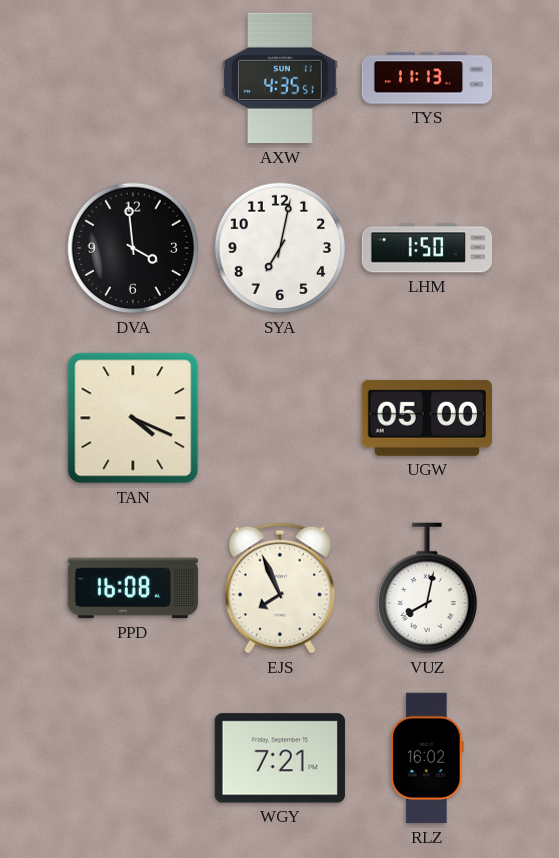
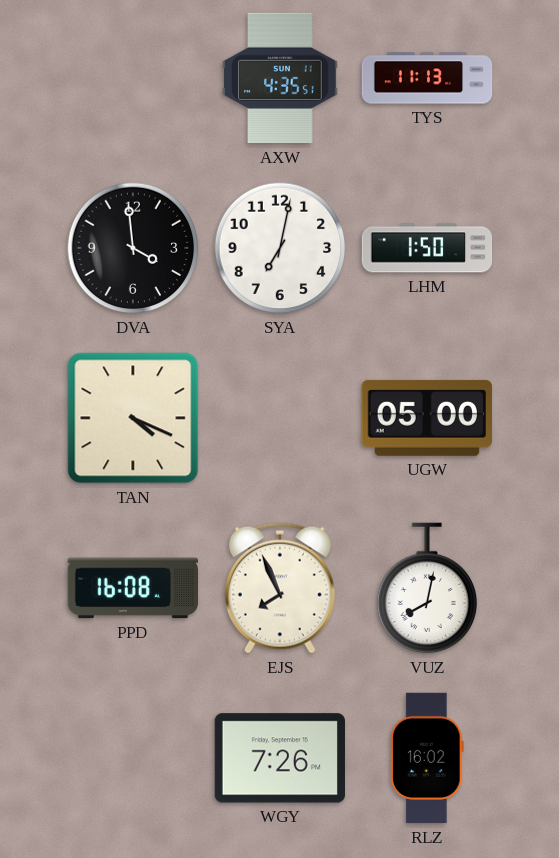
WGY: 7:21 -> 7:26
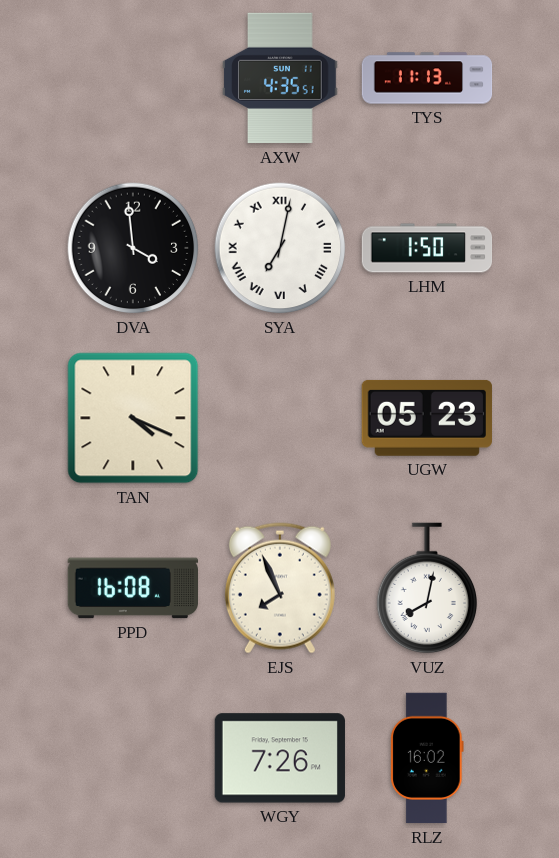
SYA numerals: Arabic -> Roman
UGW: 05:00 -> 05:23
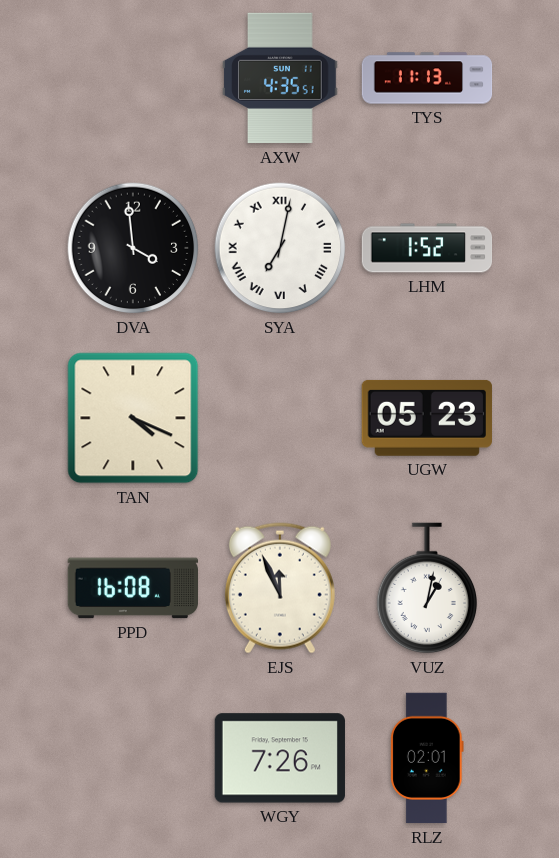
LHM: 1:50 -> 1:52
EJS: 7:56 -> 11:56
VUZ: 8:02 -> 1:02
RLZ: 16:02 -> 02:01
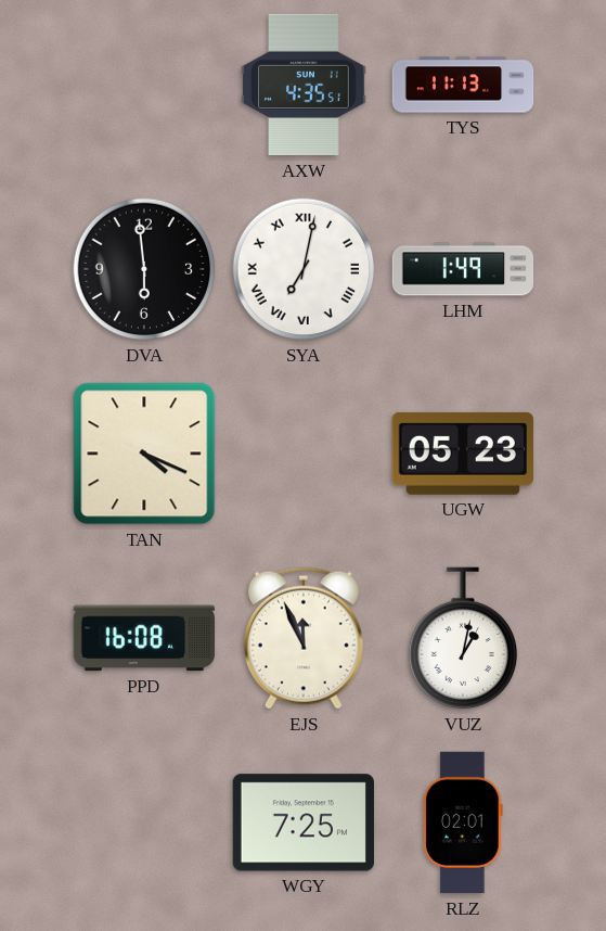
DVA: 3:59 -> 5:59
LHM: 1:52 -> 1:49
WGY: 7:26 -> 7:25
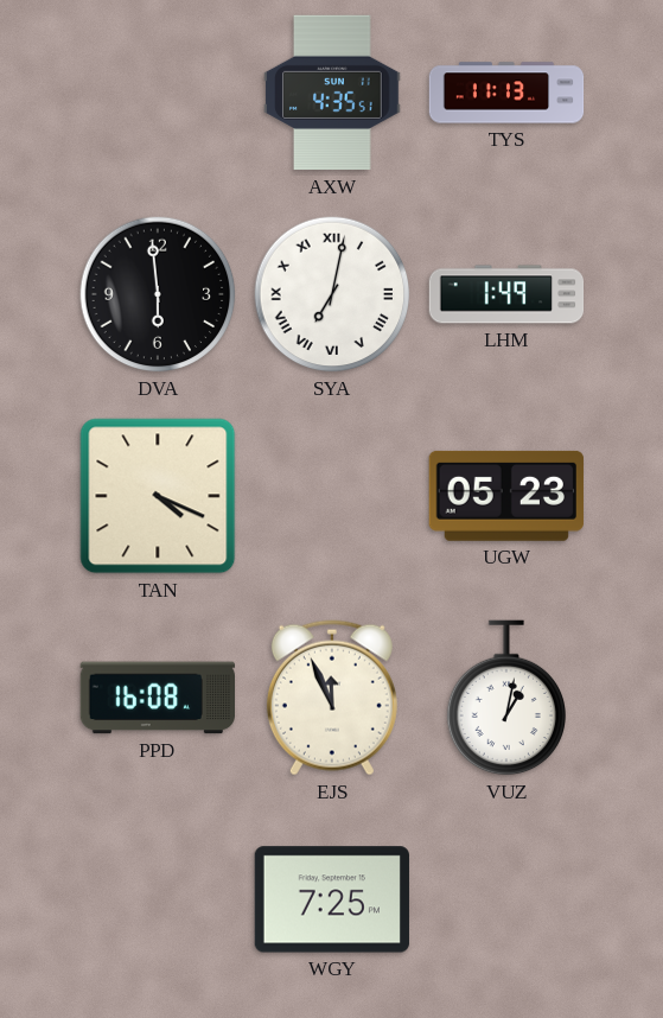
RLZ: 02:01 -> none
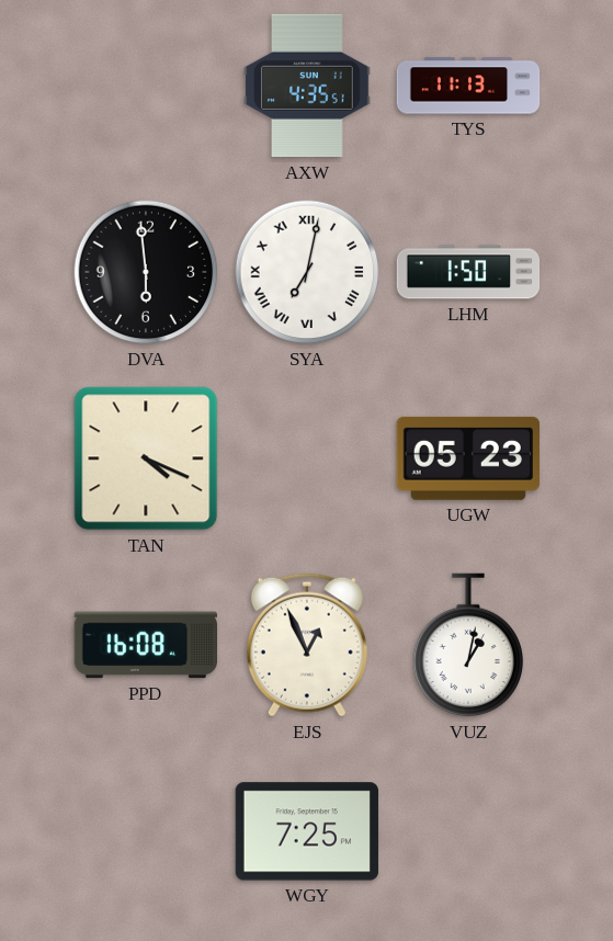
LHM: 1:49 -> 1:50
EJS: 11:56 -> 12:56
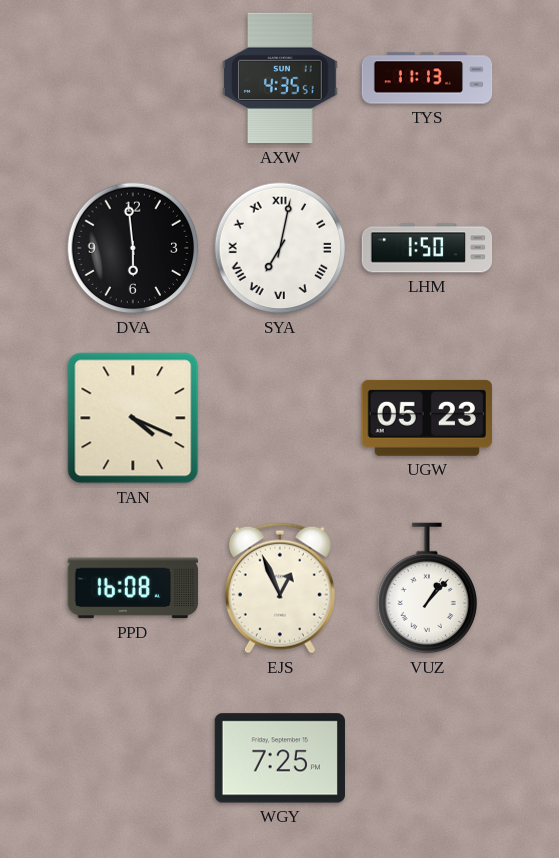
VUZ: 1:02 -> 1:07
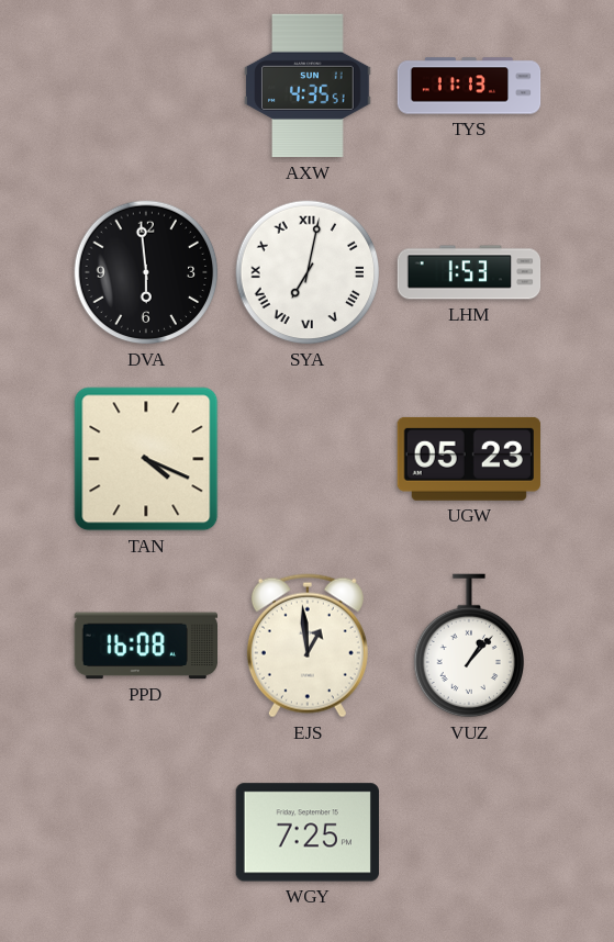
LHM: 1:50 -> 1:53
EJS: 12:56 -> 12:59
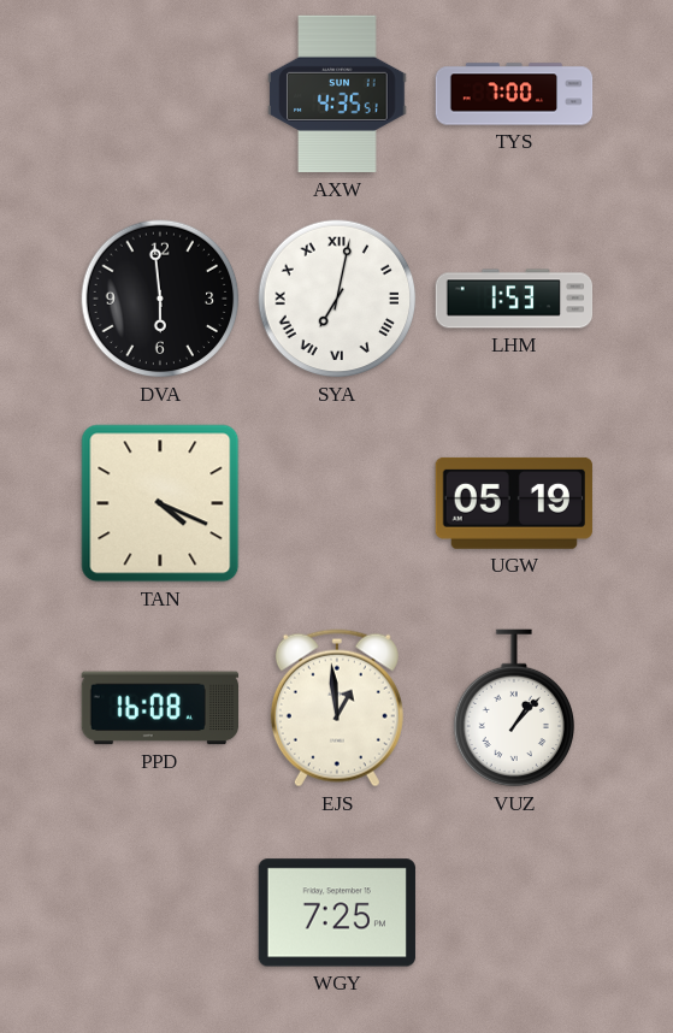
TYS: 11:13 -> 7:00
UGW: 05:23 -> 05:19
